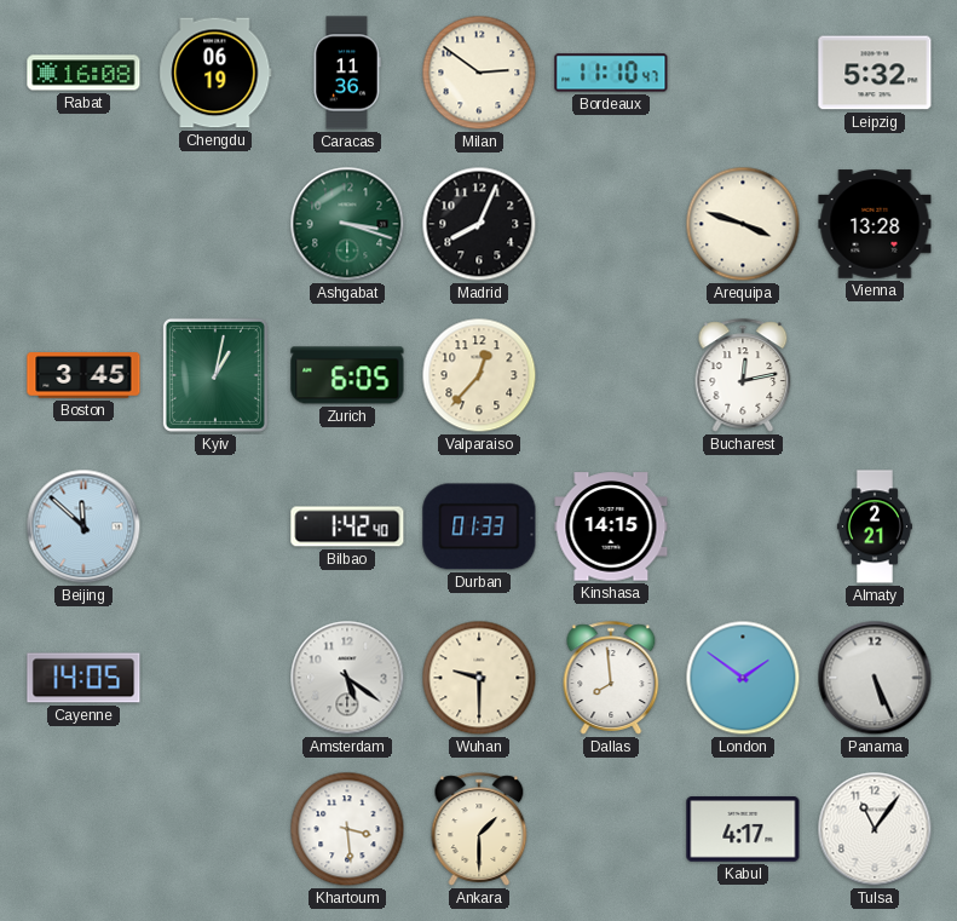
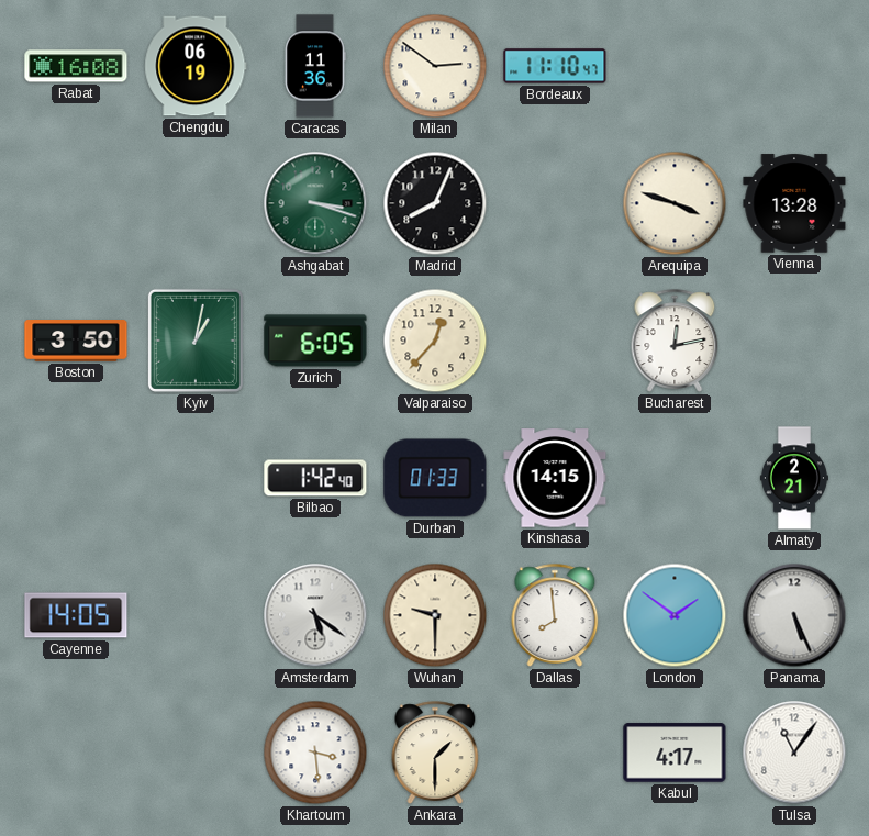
Leipzig: 5:32 -> none
Boston: 3:45 -> 3:50
Beijing: 11:52 -> none
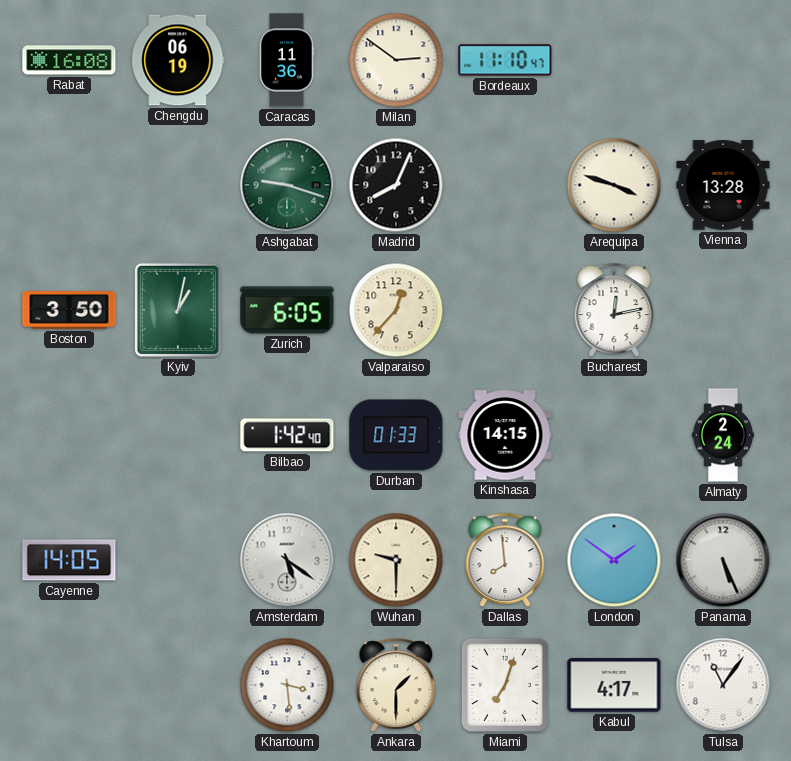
Ashgabat: 3:18 -> 9:18
Almaty: 2:21 -> 2:24
Miami: none -> 7:03
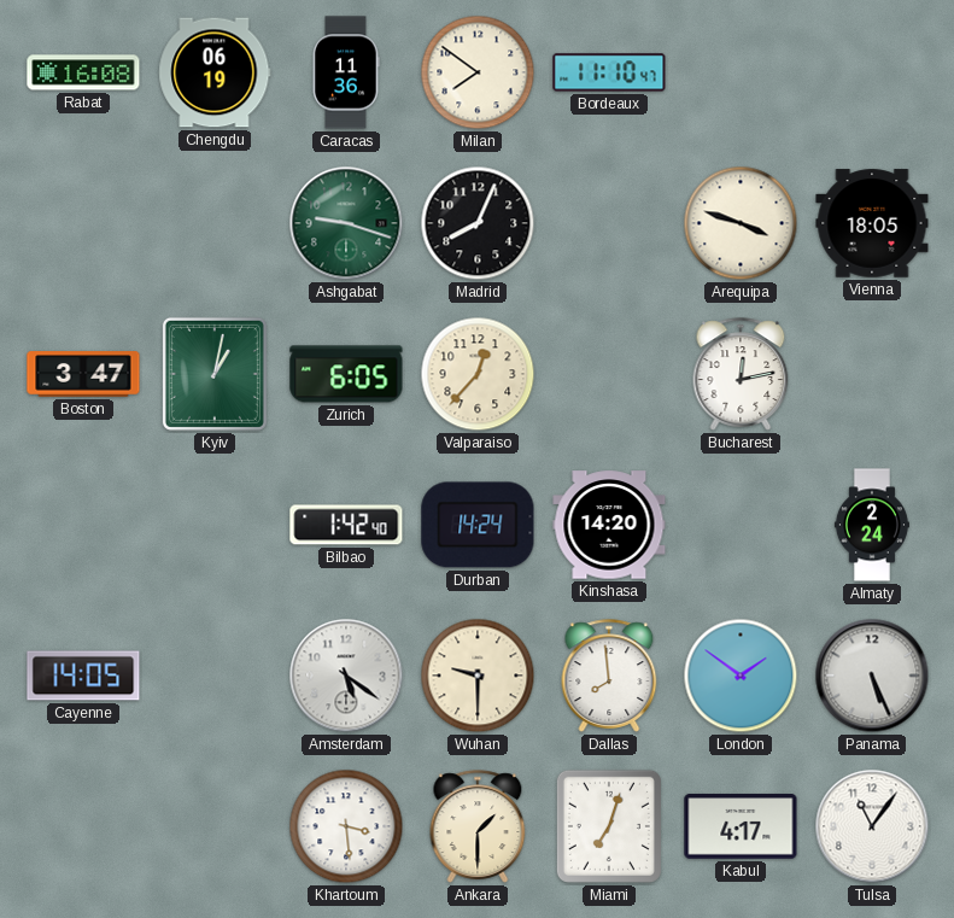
Milan: 2:51 -> 7:51
Vienna: 13:28 -> 18:05
Boston: 3:50 -> 3:47
Durban: 01:33 -> 14:24
Kinshasa: 14:15 -> 14:20
